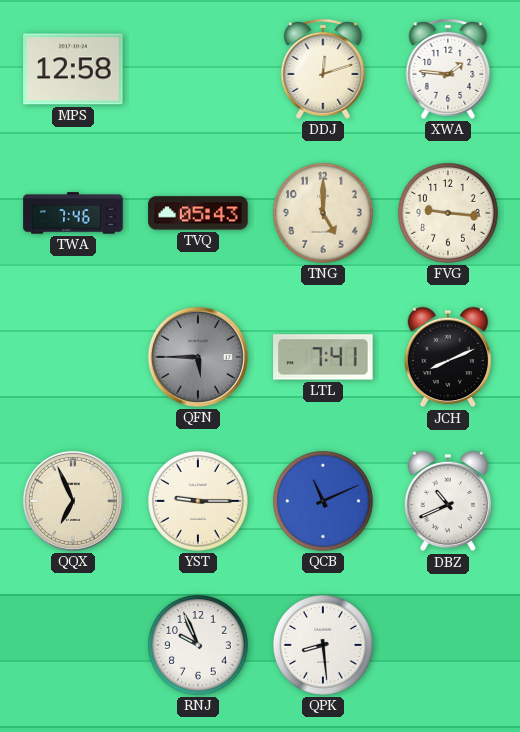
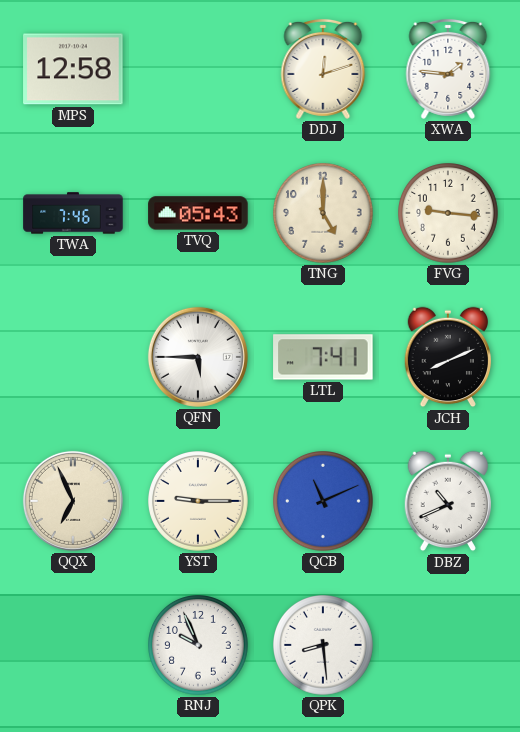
QFN dial: grey -> white
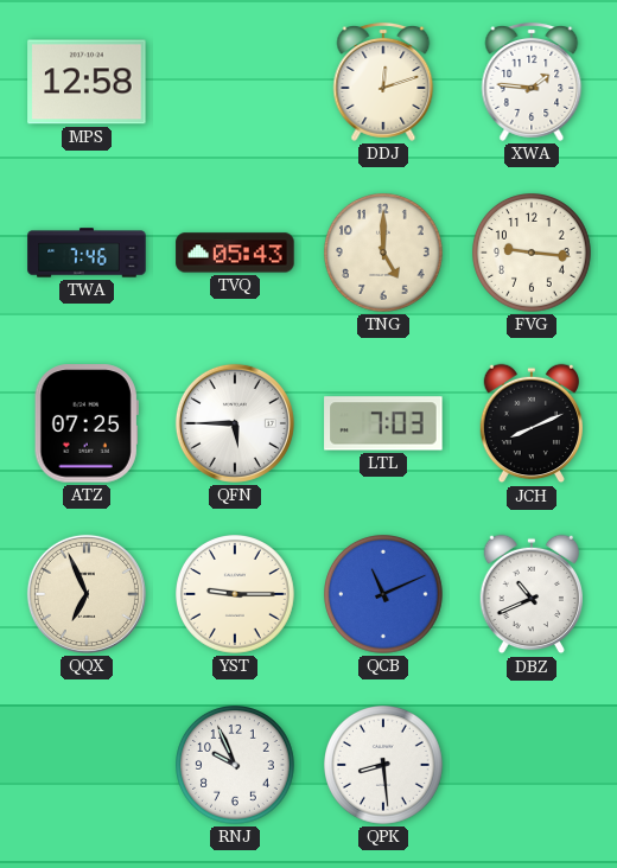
ATZ: none -> 07:25
LTL: 7:41 -> 7:03
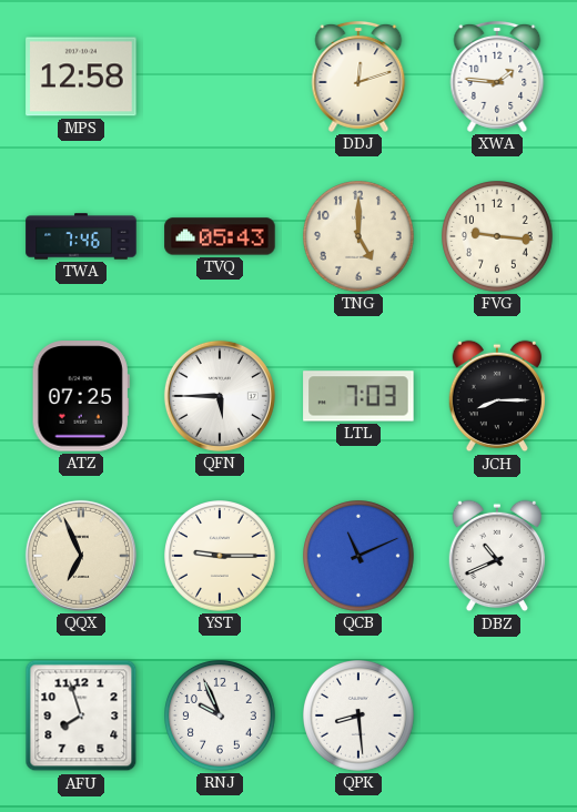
JCH: 8:11 -> 8:15
AFU: none -> 7:57
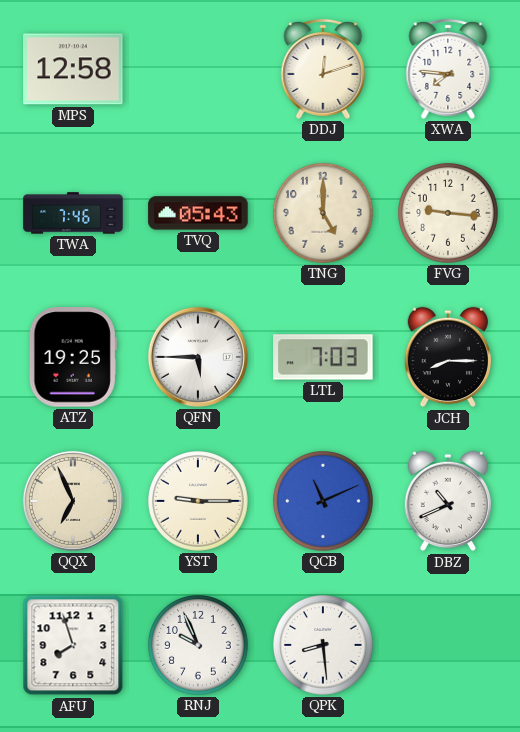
XWA: 1:46 -> 7:46
ATZ: 07:25 -> 19:25
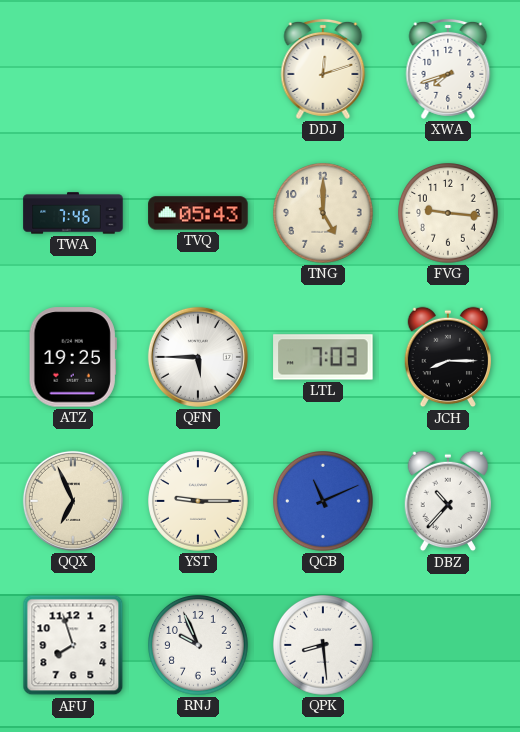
MPS: 12:58 -> none
XWA: 7:46 -> 7:42
DBZ: 10:41 -> 10:37
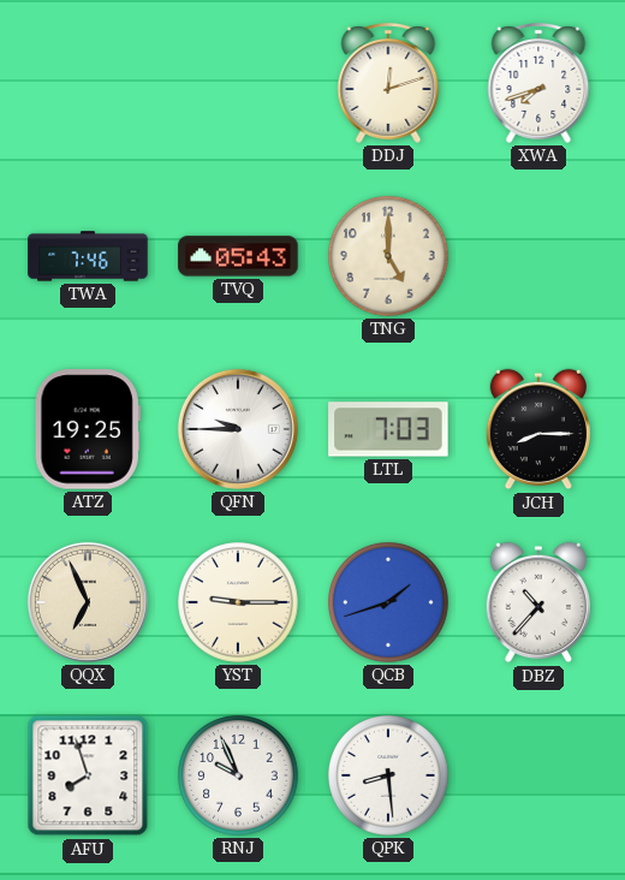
FVG: 9:16 -> none
QFN: 5:45 -> 9:45
QCB: 11:11 -> 1:42
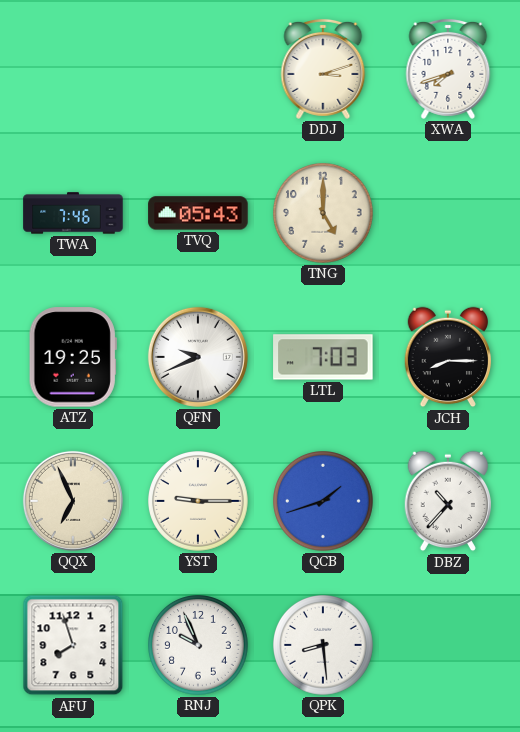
DDJ: 12:12 -> 3:12
QFN: 9:45 -> 9:41
